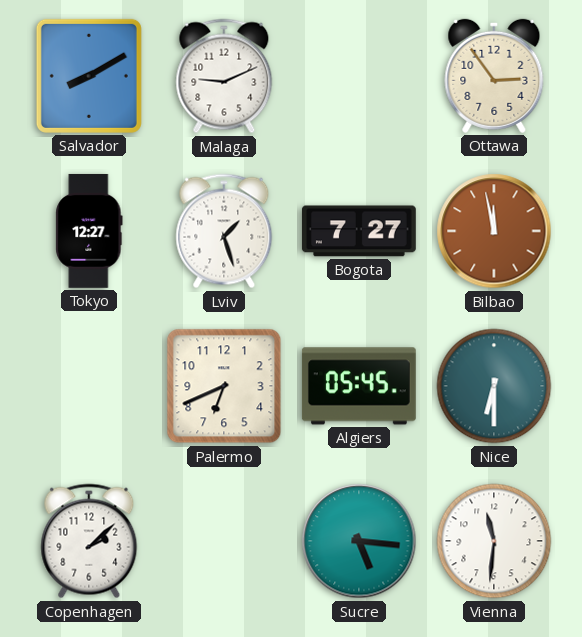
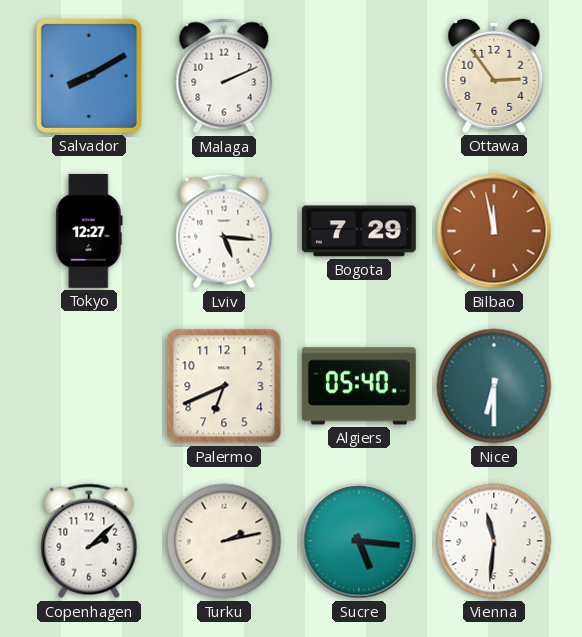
Malaga: 9:11 -> 2:11
Lviv: 1:27 -> 5:16
Bogota: 7:27 -> 7:29
Algiers: 05:45 -> 05:40
Turku: none -> 2:13
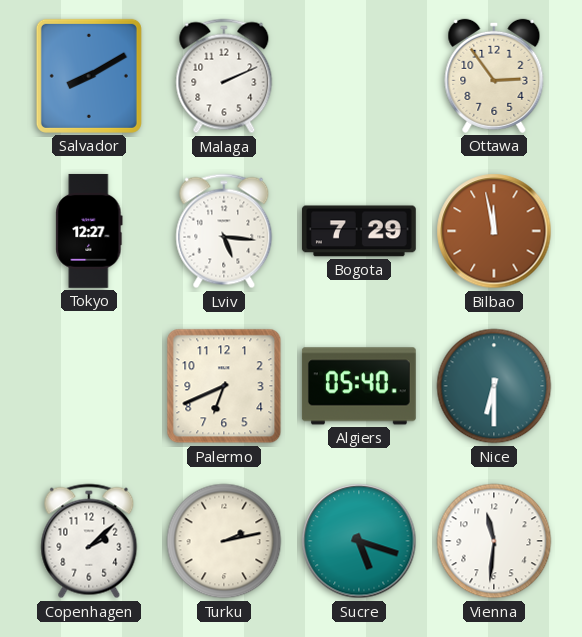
Sucre: 5:16 -> 5:18
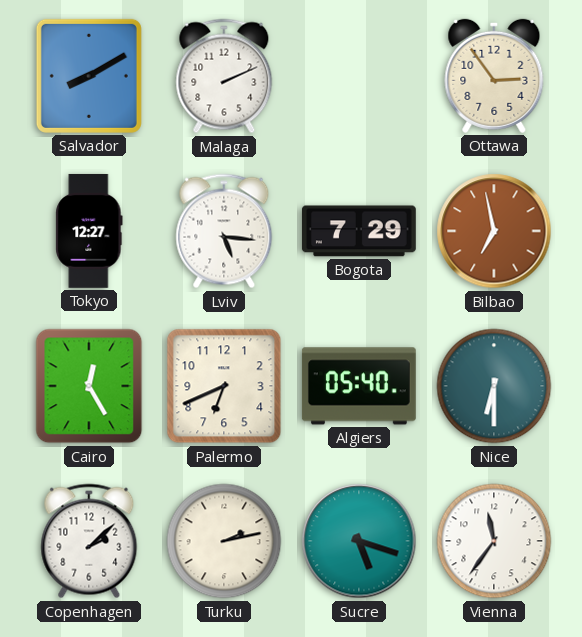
Bilbao: 11:58 -> 6:58
Cairo: none -> 12:25
Vienna: 11:31 -> 11:36
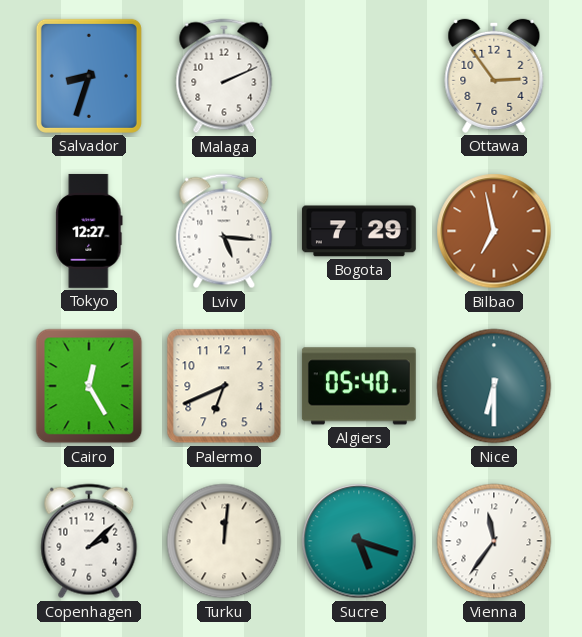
Salvador: 8:10 -> 8:33
Turku: 2:13 -> 12:01
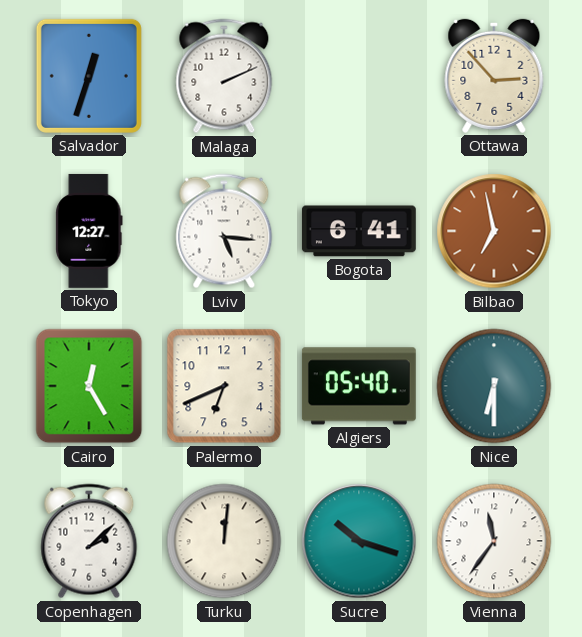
Salvador: 8:33 -> 12:33
Ottawa: 2:54 -> 2:53
Bogota: 7:29 -> 6:41
Sucre: 5:18 -> 10:18
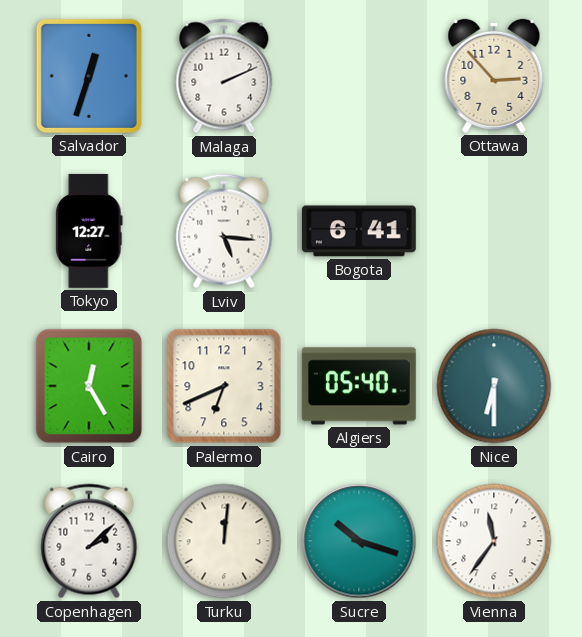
Bilbao: 6:58 -> none
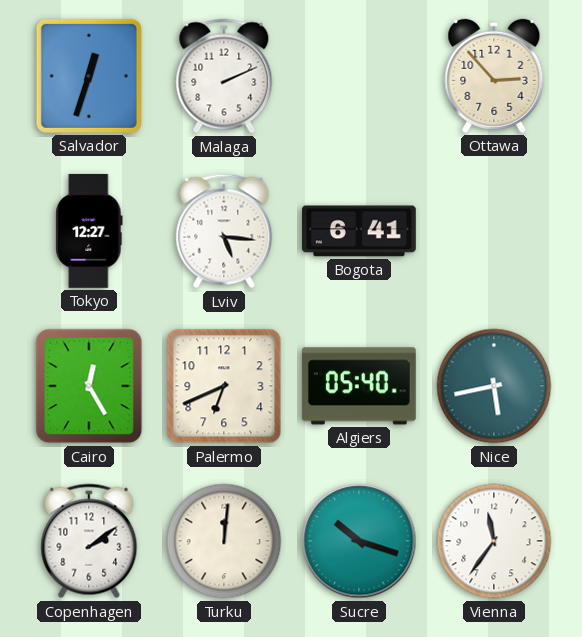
Nice: 6:30 -> 5:43
Copenhagen: 2:08 -> 2:09
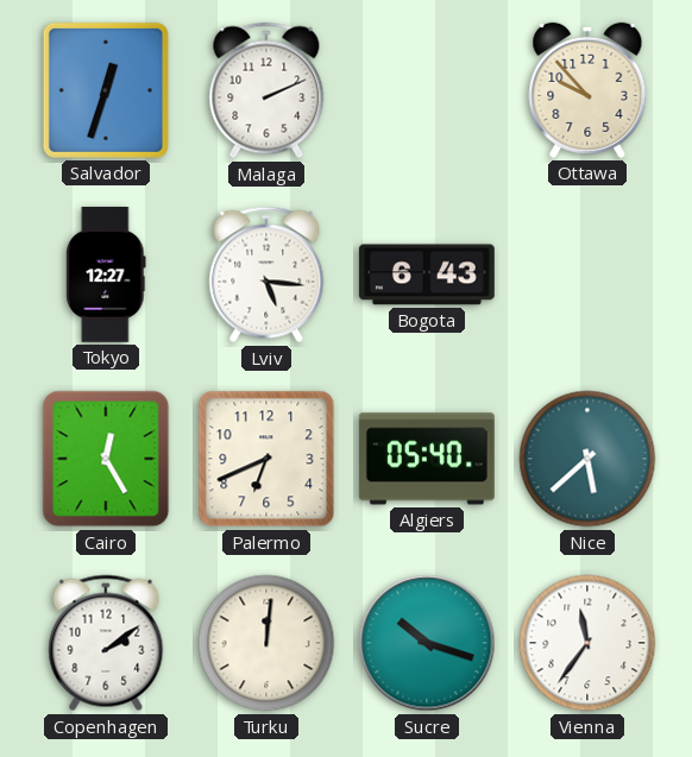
Ottawa: 2:53 -> 9:53
Bogota: 6:41 -> 6:43
Nice: 5:43 -> 5:38
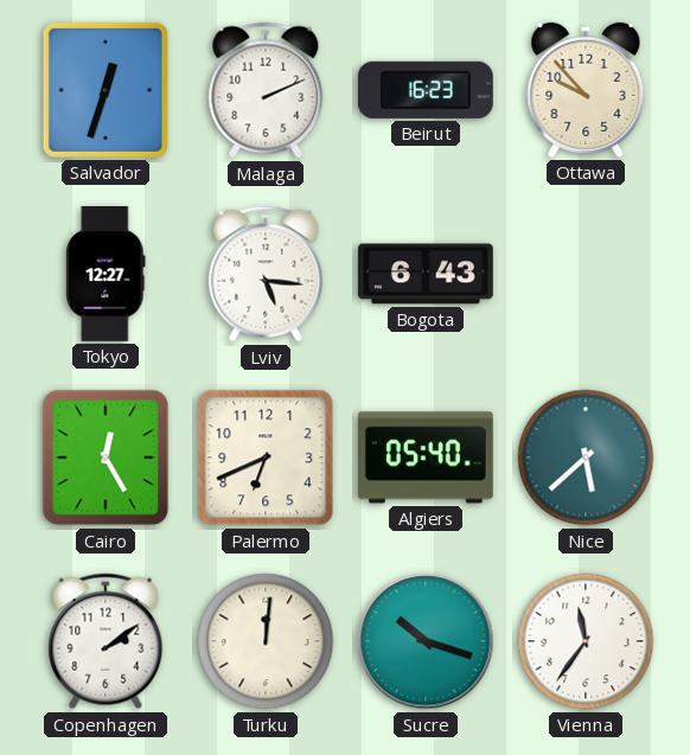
Beirut: none -> 16:23
